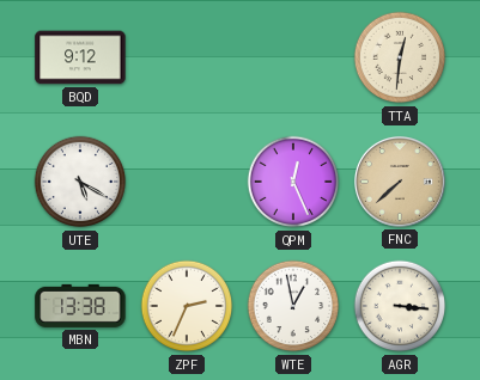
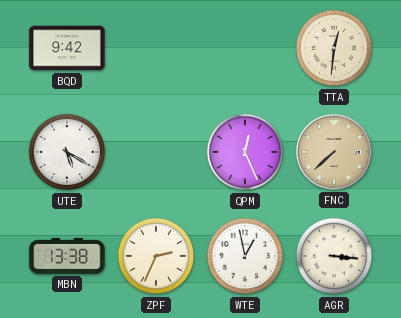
BQD: 9:12 -> 9:42
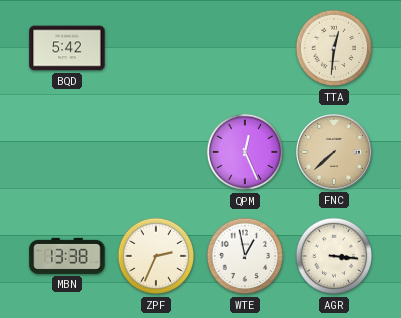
BQD: 9:42 -> 5:42
UTE: 5:20 -> none
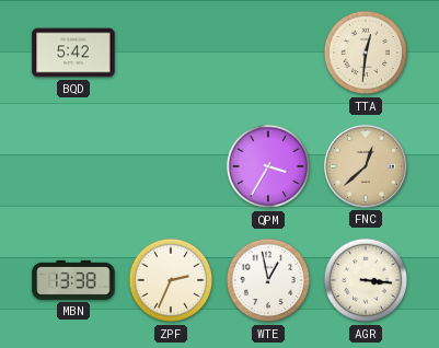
QPM: 12:26 -> 3:35
FNC: 7:38 -> 12:38
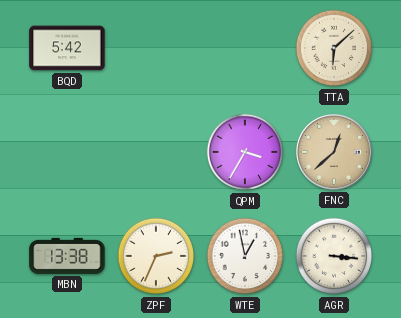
TTA: 12:31 -> 6:08
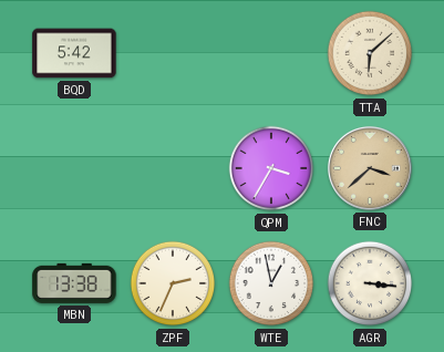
FNC: 12:38 -> 3:38
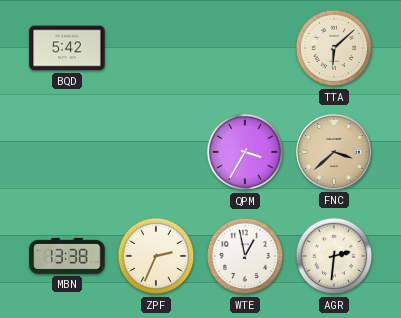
AGR: 3:16 -> 2:31
